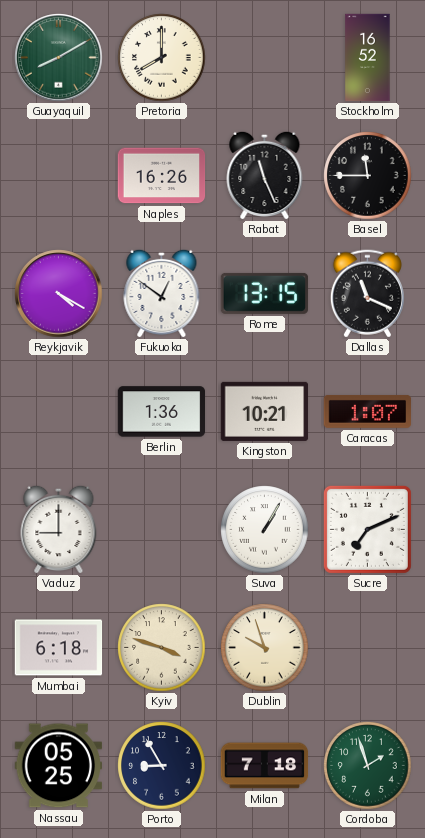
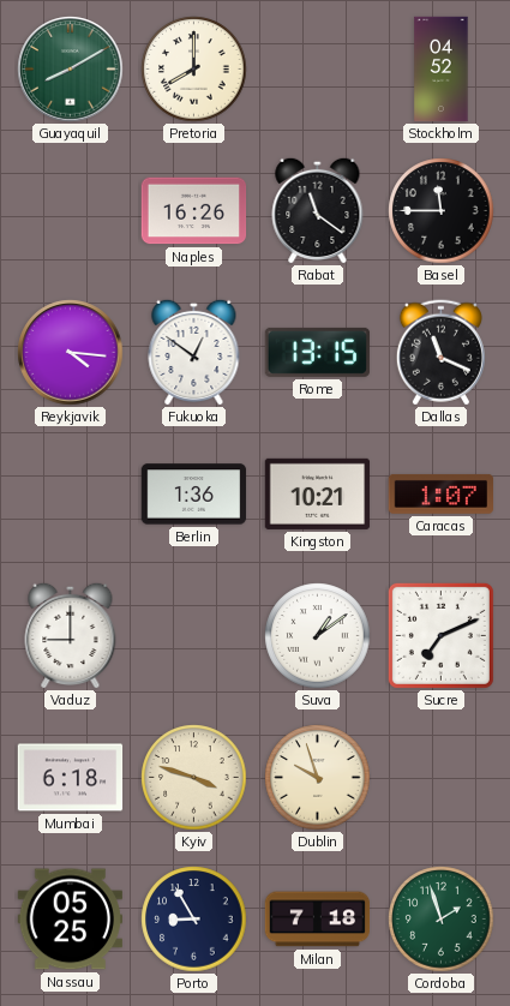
Stockholm: 16:52 -> 04:52
Rabat: 11:26 -> 11:21
Reykjavik: 4:20 -> 4:16
Suva: 1:05 -> 1:09
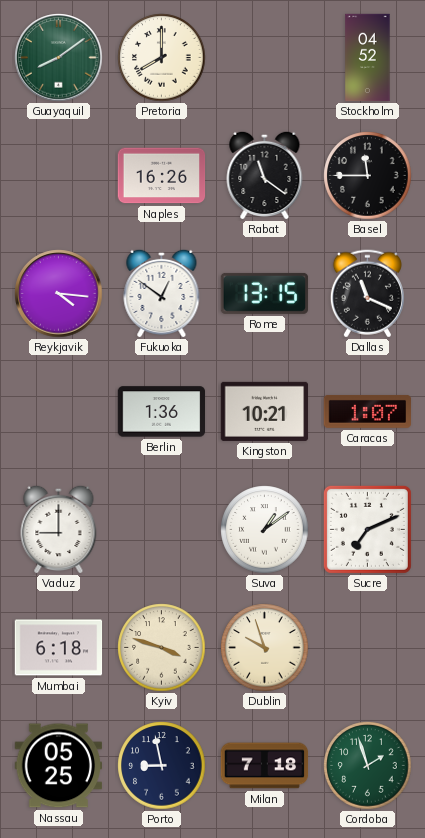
Guayaquil: 8:10 -> 8:09
Porto: 8:55 -> 8:58
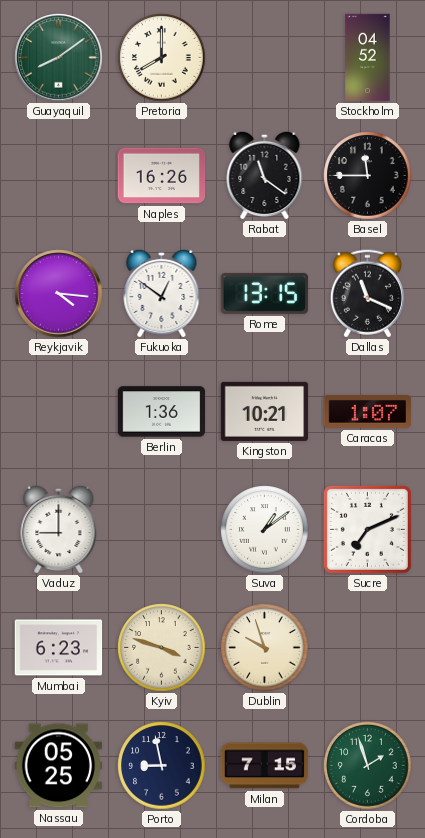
Mumbai: 6:18 -> 6:23
Milan: 7:18 -> 7:15
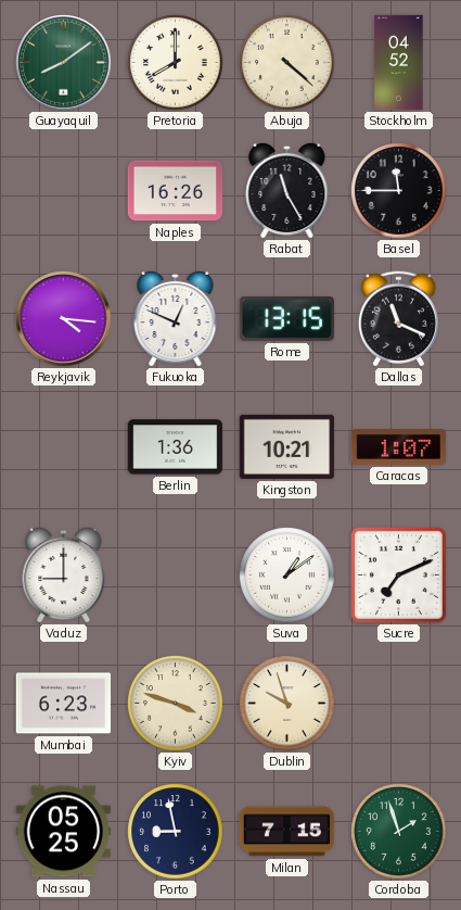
Abuja: none -> 4:22
Rabat: 11:21 -> 11:25
Fukuoka: 12:51 -> 12:49
